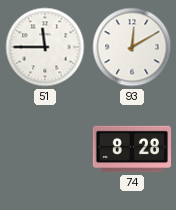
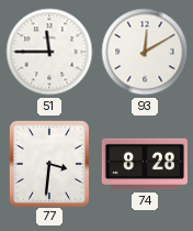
77: none -> 3:31
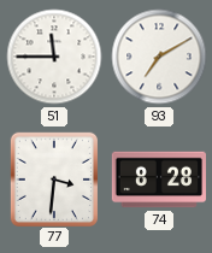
93: 12:10 -> 7:10
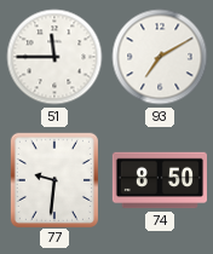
77: 3:31 -> 9:31
74: 8:28 -> 8:50
